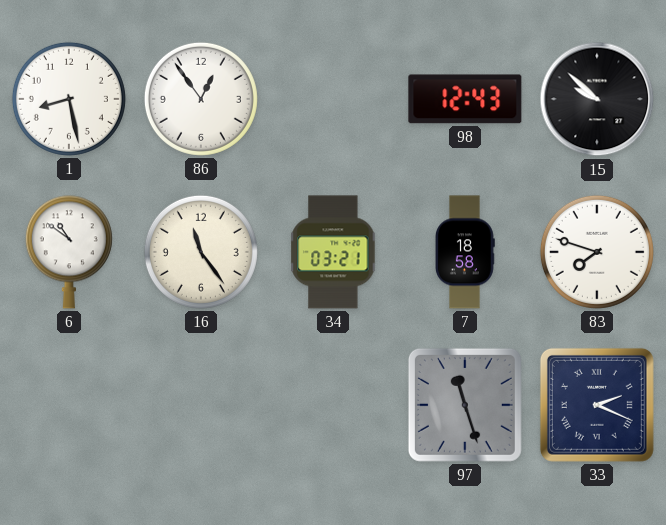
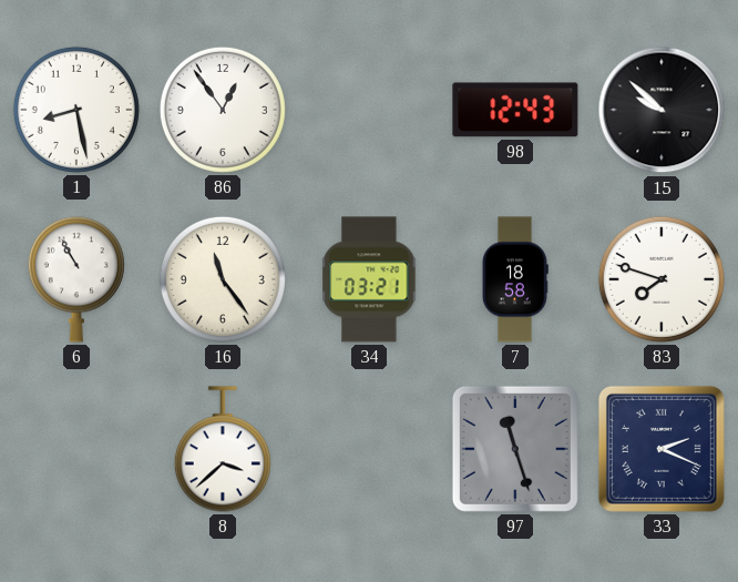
6: 10:51 -> 10:55
8: none -> 3:38
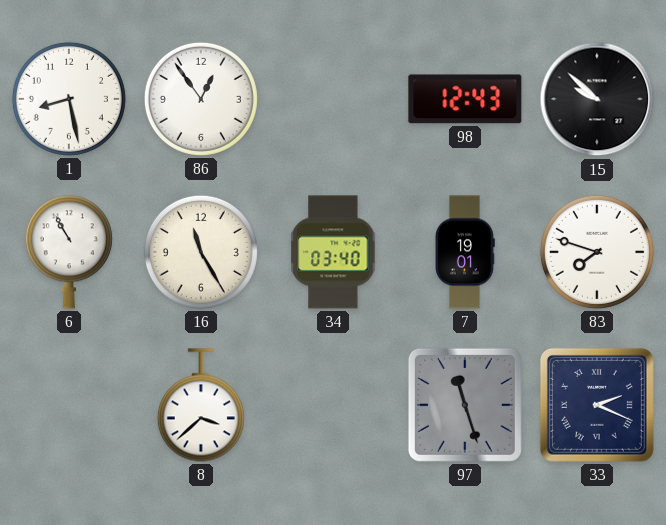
16: 11:24 -> 11:25
34: 03:21 -> 03:40
7: 18:58 -> 19:01
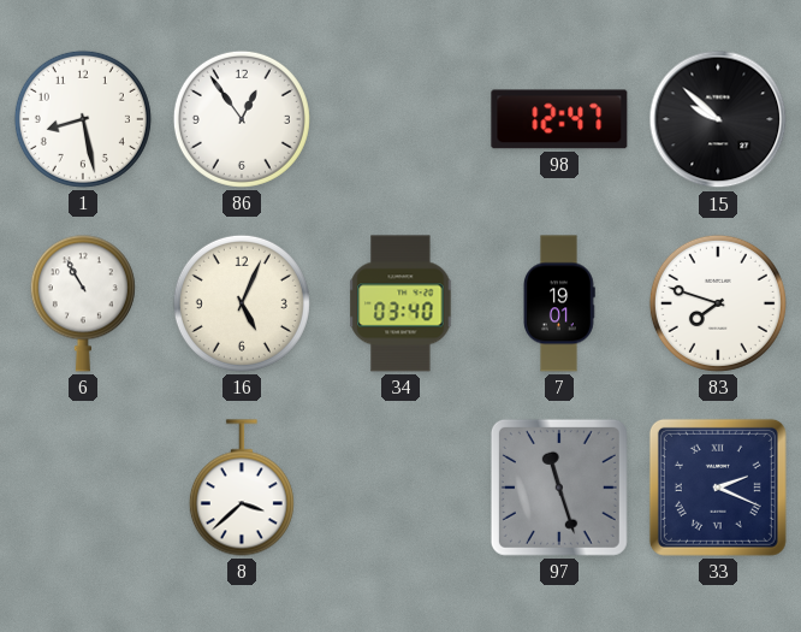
98: 12:43 -> 12:47
16: 11:25 -> 5:04
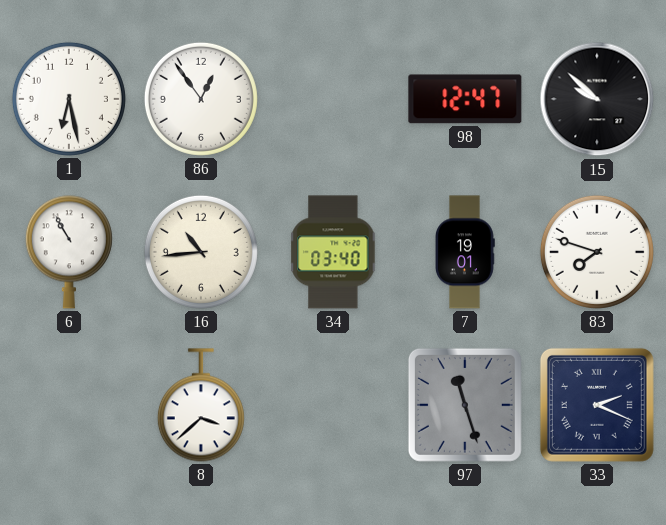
1: 8:28 -> 6:28
16: 5:04 -> 10:44
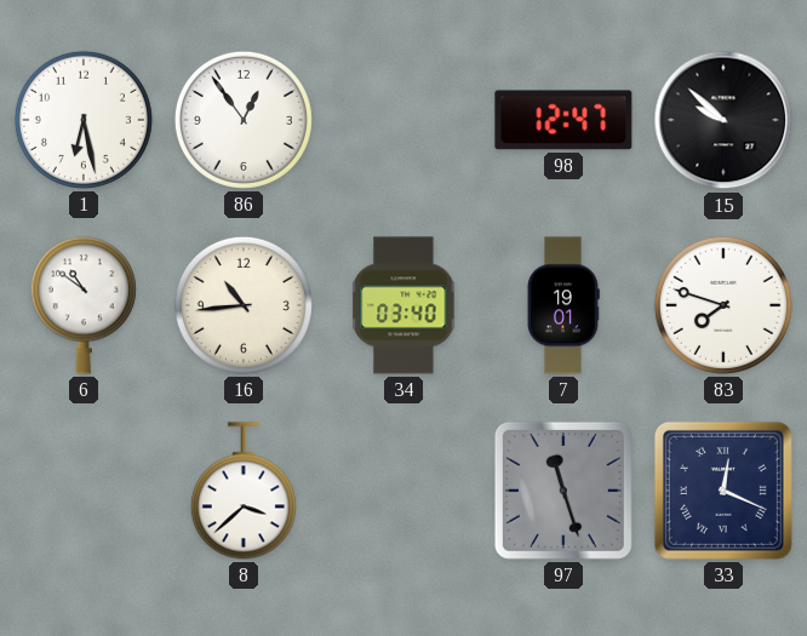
6: 10:55 -> 10:51
33: 2:19 -> 12:19
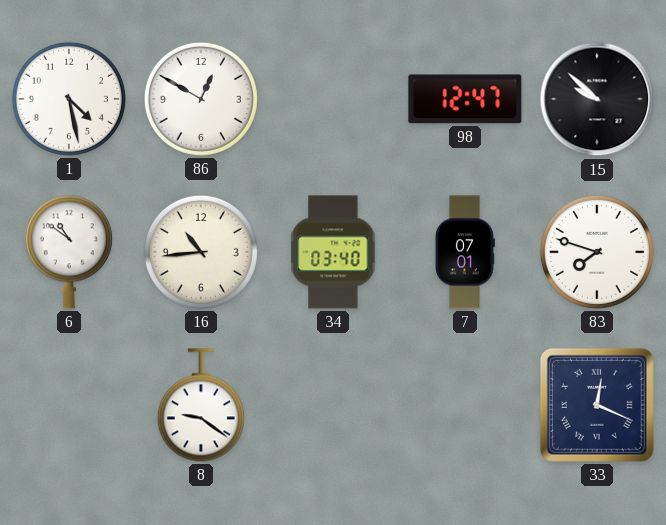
1: 6:28 -> 4:28
86: 12:54 -> 12:50
7: 19:01 -> 07:01
8: 3:38 -> 9:21
97: 11:27 -> none
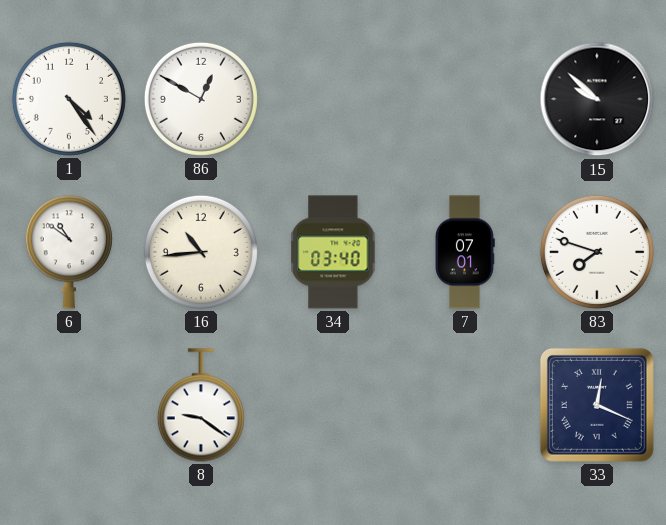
1: 4:28 -> 4:24
98: 12:47 -> none
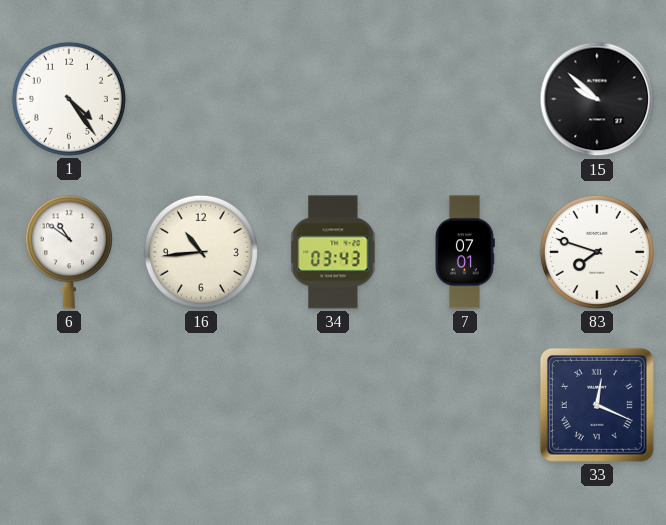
86: 12:50 -> none
34: 03:40 -> 03:43
8: 9:21 -> none
